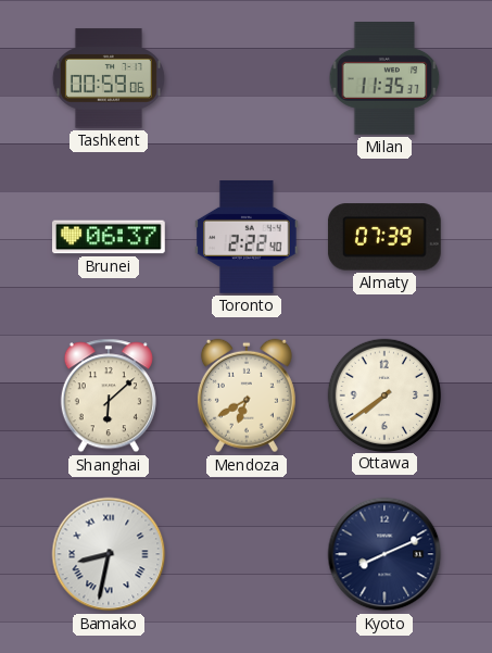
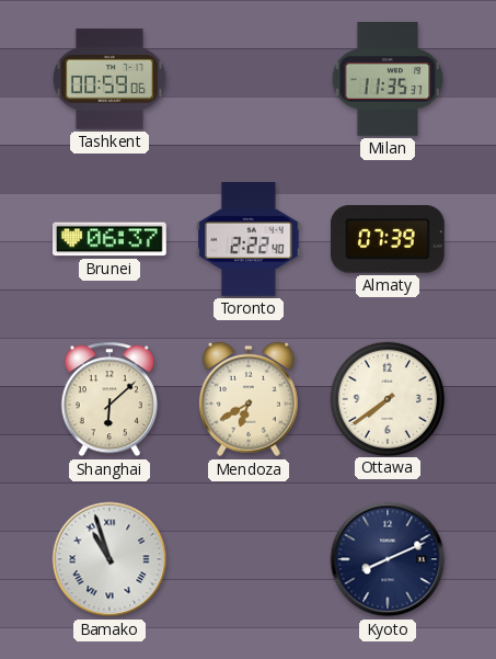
Bamako: 8:32 -> 10:57
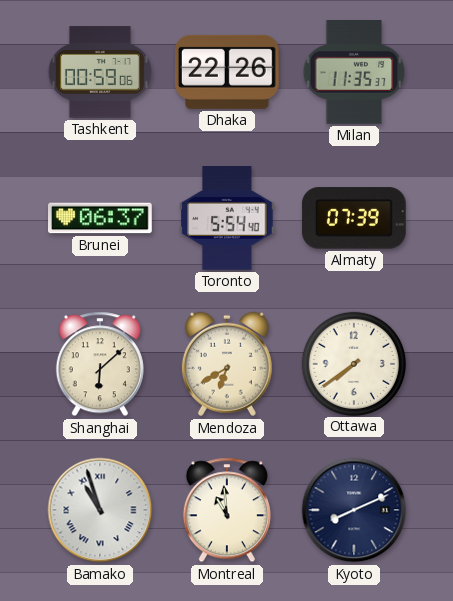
Dhaka: none -> 22:26
Toronto: 2:22 -> 5:54
Montreal: none -> 10:59
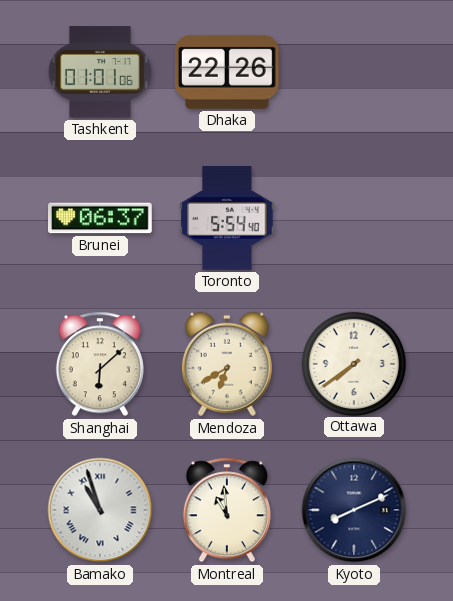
Tashkent: 00:59 -> 01:01
Milan: 11:35 -> none
Almaty: 07:39 -> none
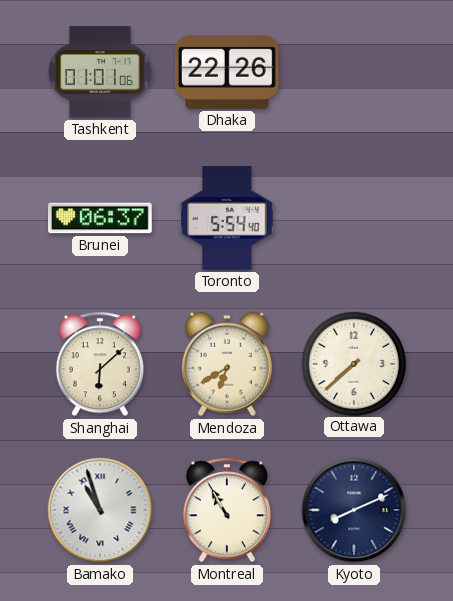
Ottawa: 7:39 -> 7:38
Montreal: 10:59 -> 10:55
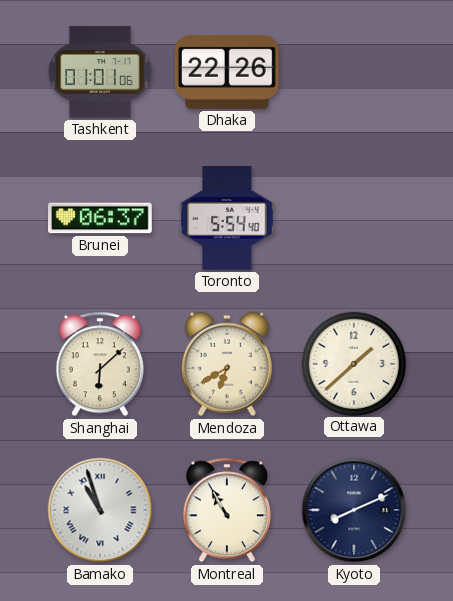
Ottawa: 7:38 -> 1:38
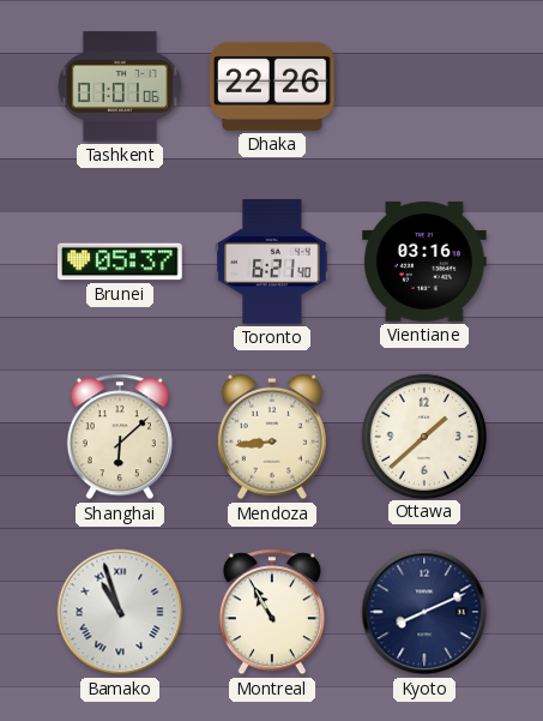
Brunei: 06:37 -> 05:37
Toronto: 5:54 -> 6:21
Vientiane: none -> 03:16
Mendoza: 6:40 -> 8:44
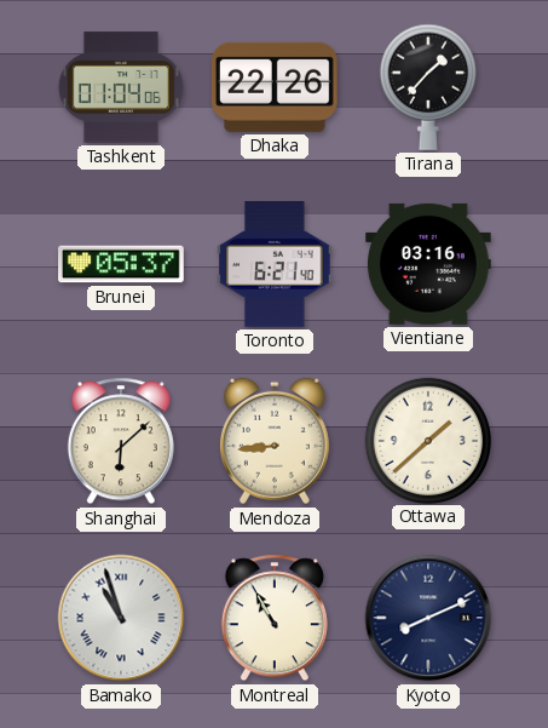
Tashkent: 01:01 -> 01:04
Tirana: none -> 1:37
